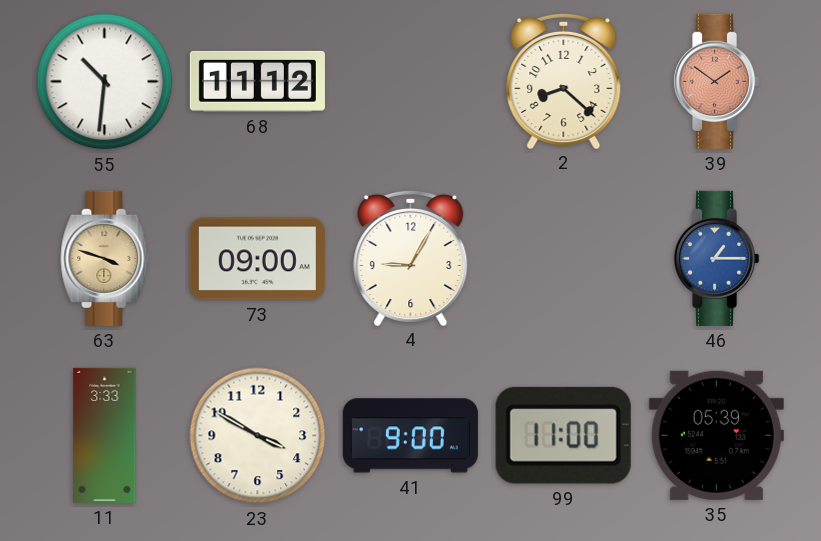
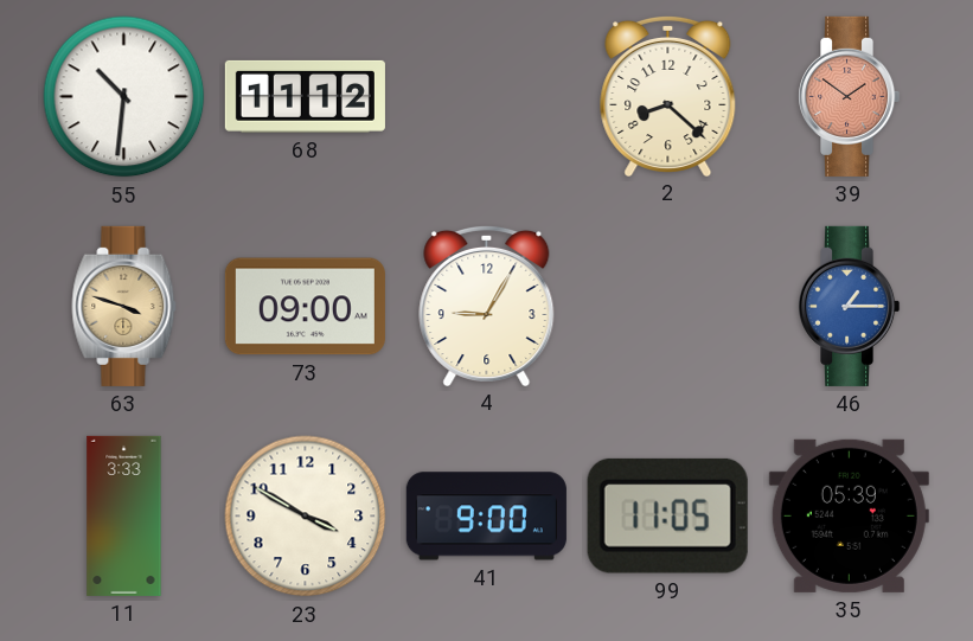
99: 11:00 -> 11:05
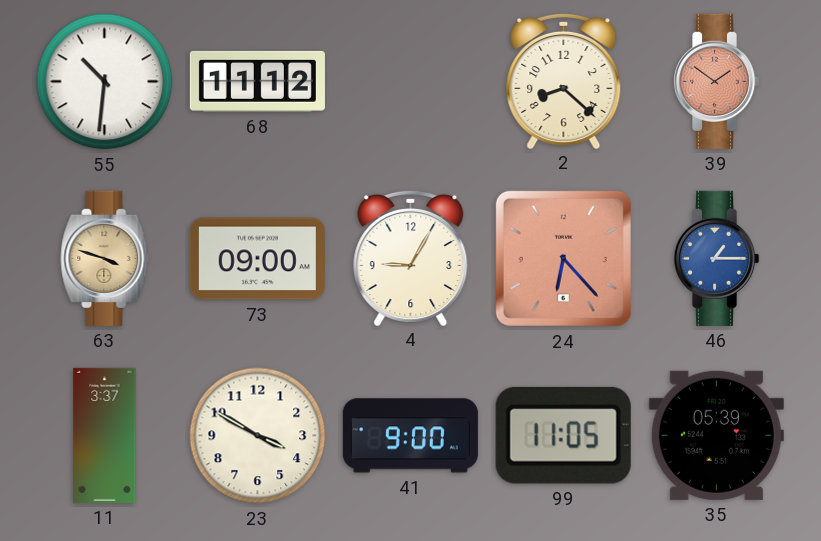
24: none -> 6:23
11: 3:33 -> 3:37
